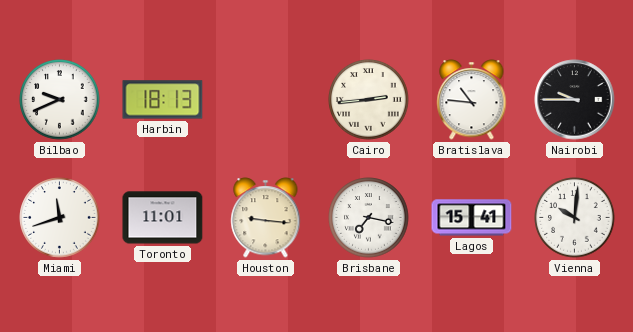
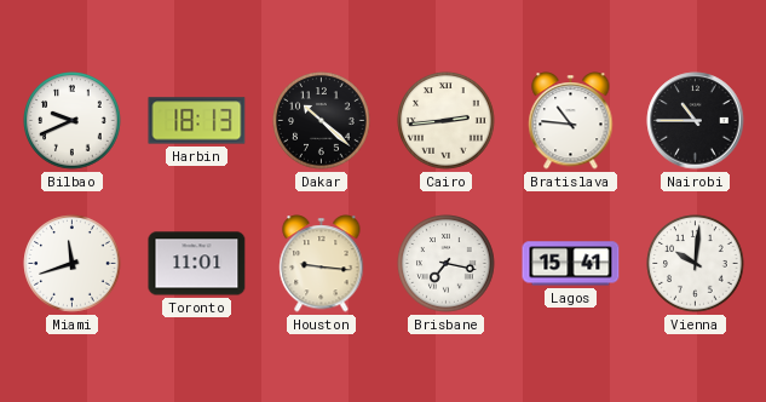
Dakar: none -> 10:22
Nairobi: 9:45 -> 10:45
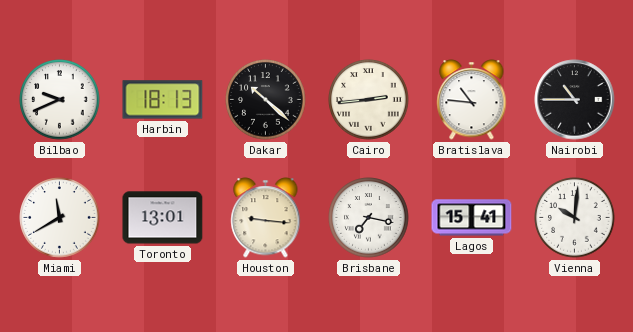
Miami: 11:42 -> 11:40
Toronto: 11:01 -> 13:01
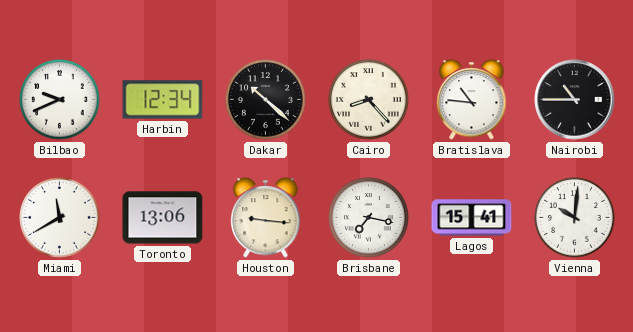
Harbin: 18:13 -> 12:34
Cairo: 2:44 -> 8:23
Toronto: 13:01 -> 13:06
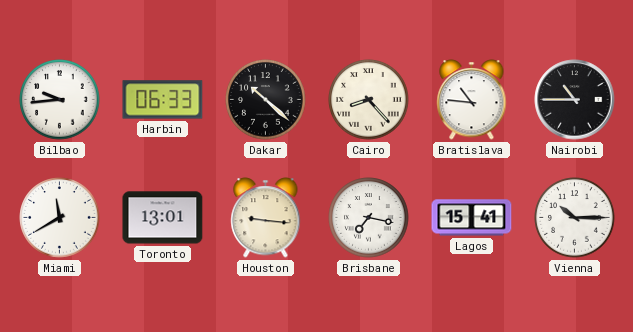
Bilbao: 9:41 -> 9:44
Harbin: 12:34 -> 06:33
Toronto: 13:06 -> 13:01
Vienna: 10:01 -> 10:15
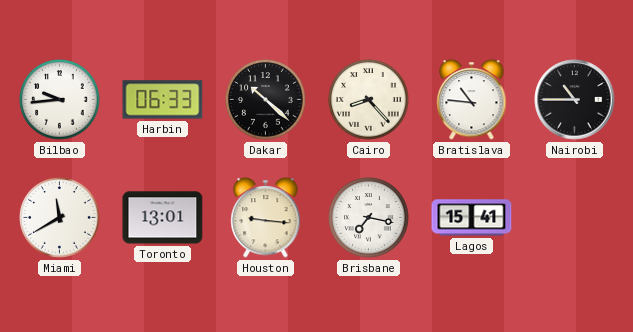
Vienna: 10:15 -> none
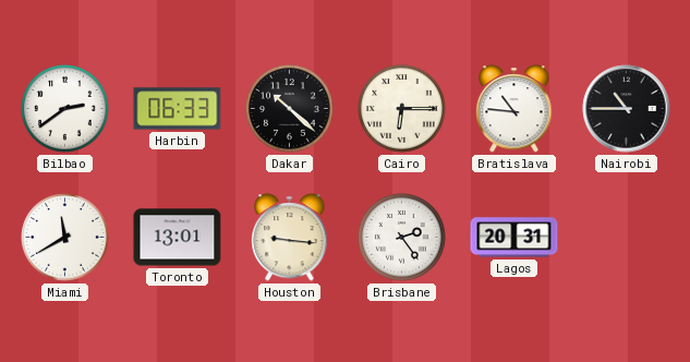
Bilbao: 9:44 -> 2:39
Cairo: 8:23 -> 6:15
Brisbane: 7:17 -> 2:24
Lagos: 15:41 -> 20:31
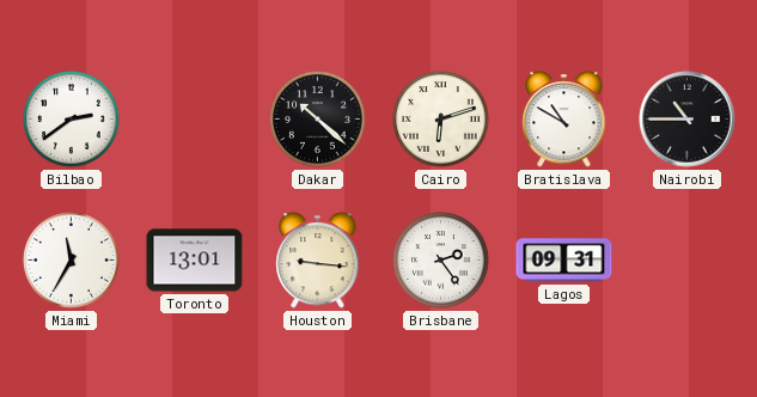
Harbin: 06:33 -> none
Cairo: 6:15 -> 6:12
Bratislava: 10:46 -> 10:50
Miami: 11:40 -> 11:35
Lagos: 20:31 -> 09:31
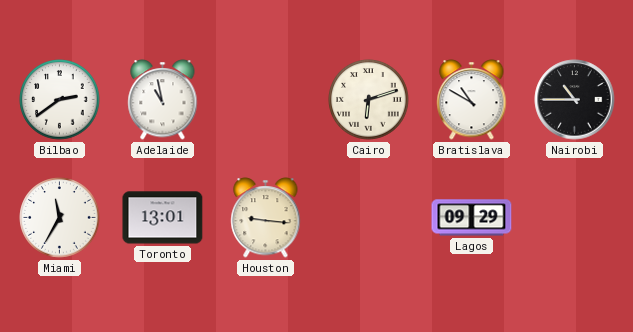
Adelaide: none -> 10:58
Dakar: 10:22 -> none
Brisbane: 2:24 -> none
Lagos: 09:31 -> 09:29
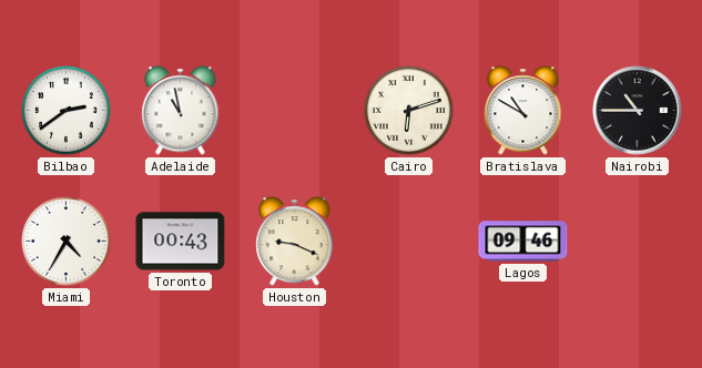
Miami: 11:35 -> 4:35
Toronto: 13:01 -> 00:43
Houston: 9:16 -> 9:19
Lagos: 09:29 -> 09:46
